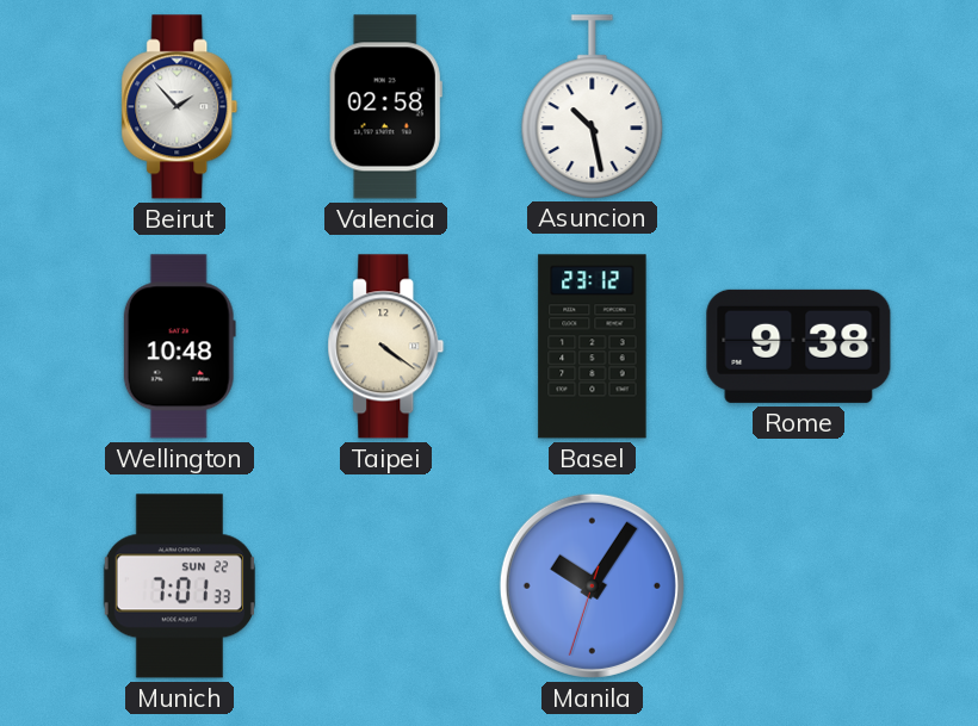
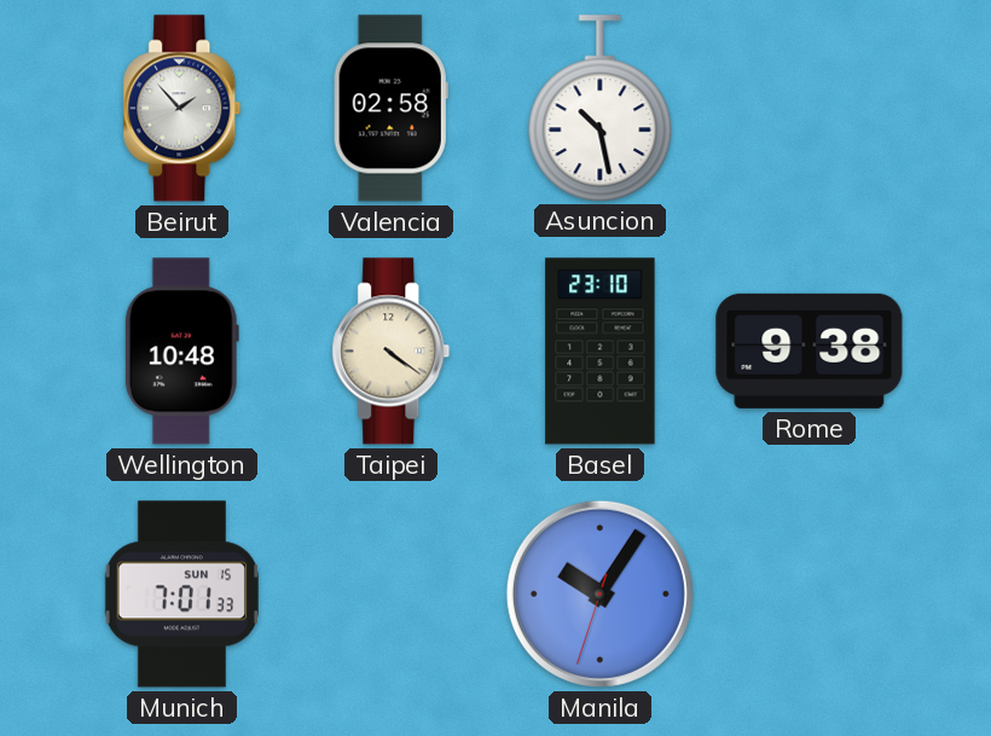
Basel: 23:12 -> 23:10
Munich date: SUN 22 -> SUN 15
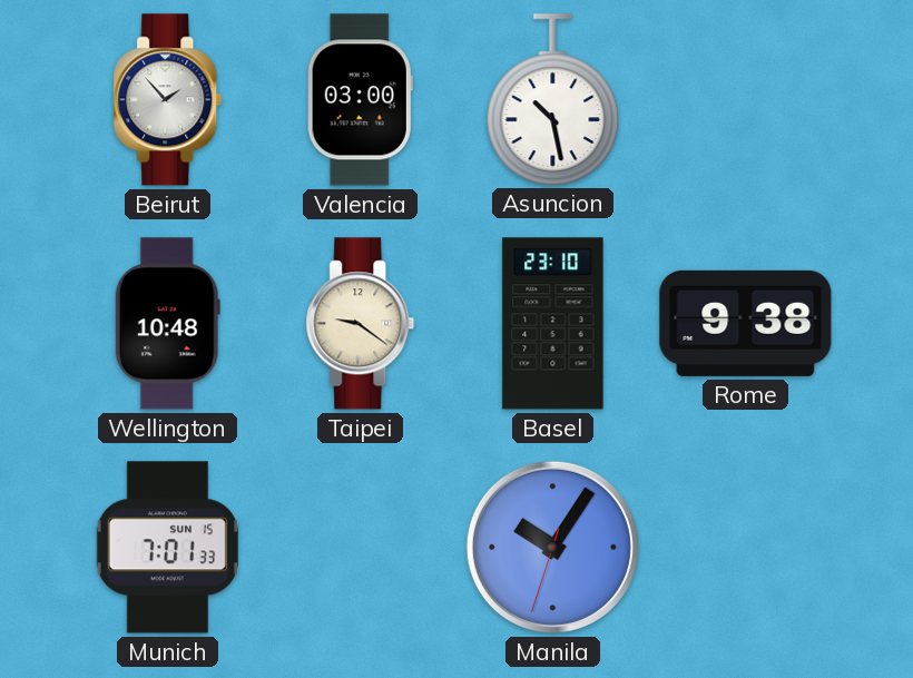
Valencia: 02:58 -> 03:00
Taipei: 4:21 -> 9:21
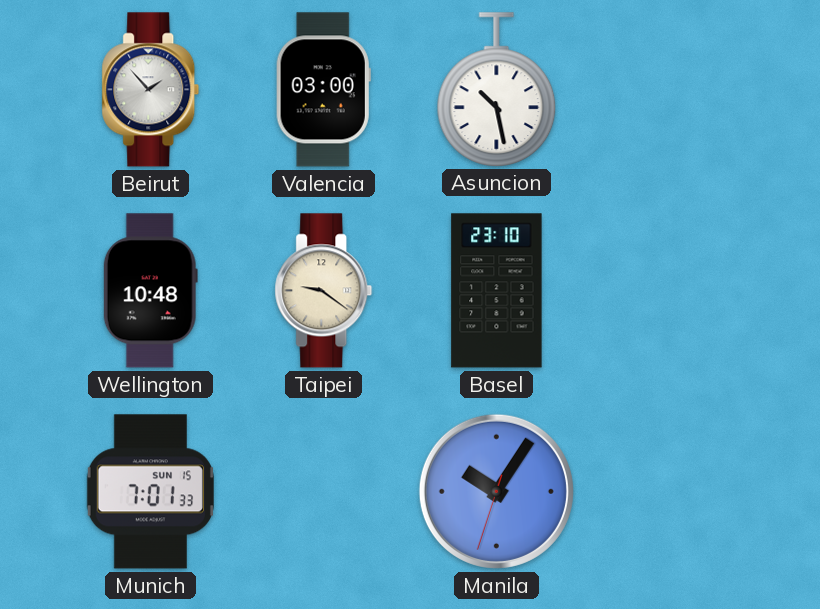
Rome: 9:38 -> none
